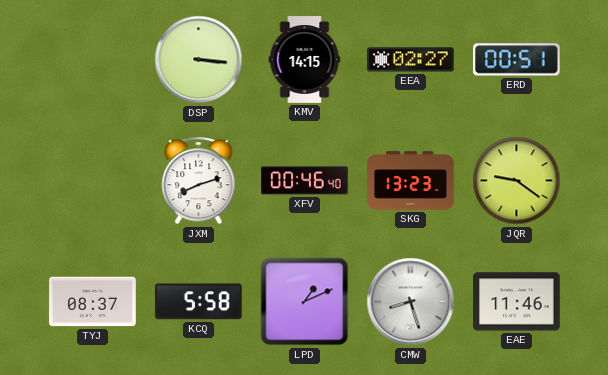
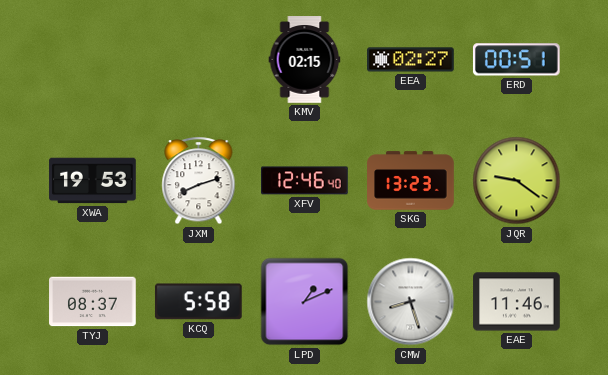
DSP: 3:16 -> none
KMV: 14:15 -> 02:15
XWA: none -> 19:53
XFV: 00:46 -> 12:46
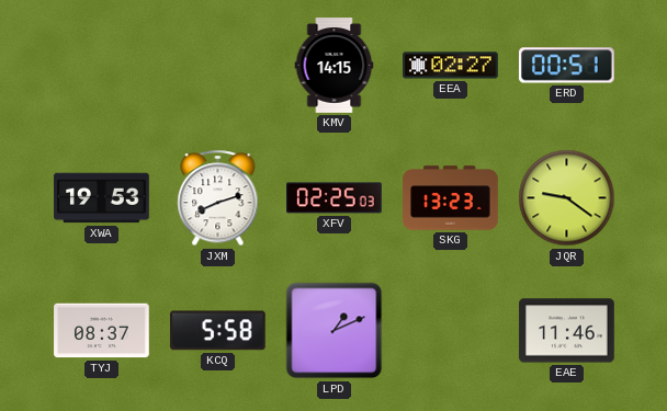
KMV: 02:15 -> 14:15
XFV: 12:46 -> 02:25
CMW: 8:27 -> none
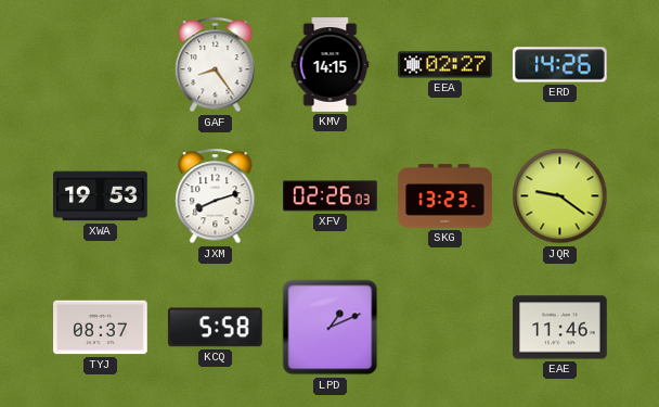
GAF: none -> 8:24
ERD: 00:51 -> 14:26
XFV: 02:25 -> 02:26
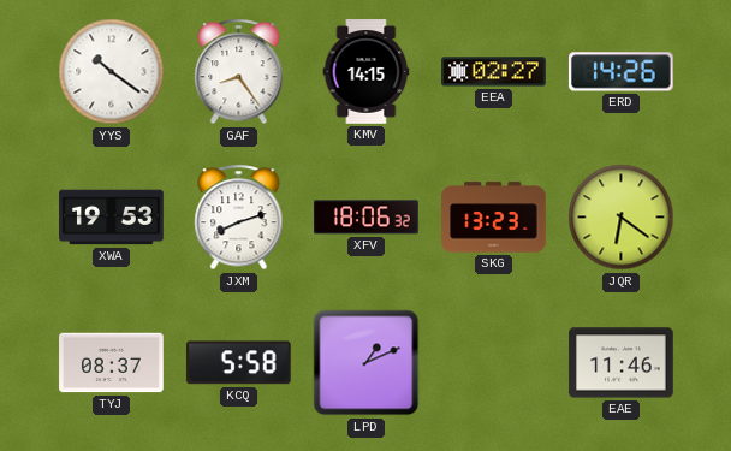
YYS: none -> 10:21
XFV: 02:26 -> 18:06
JQR: 9:21 -> 6:21
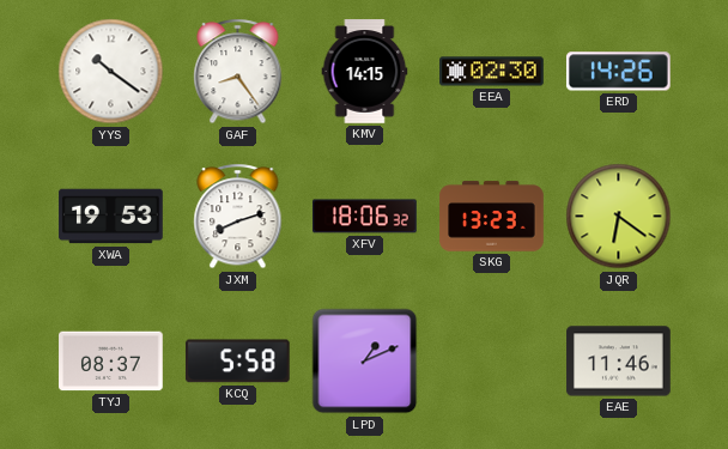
EEA: 02:27 -> 02:30
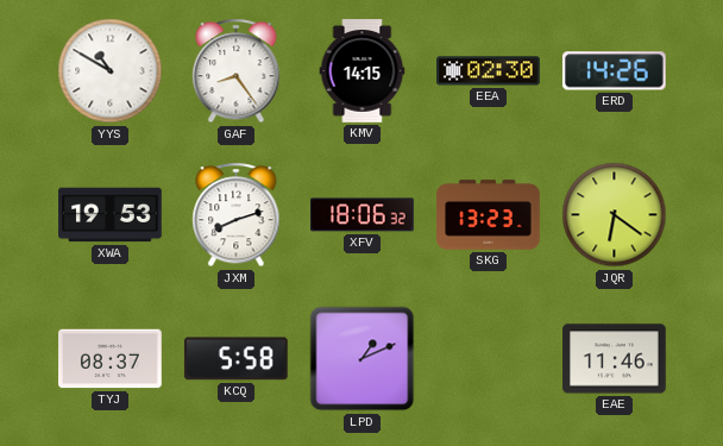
YYS: 10:21 -> 10:50
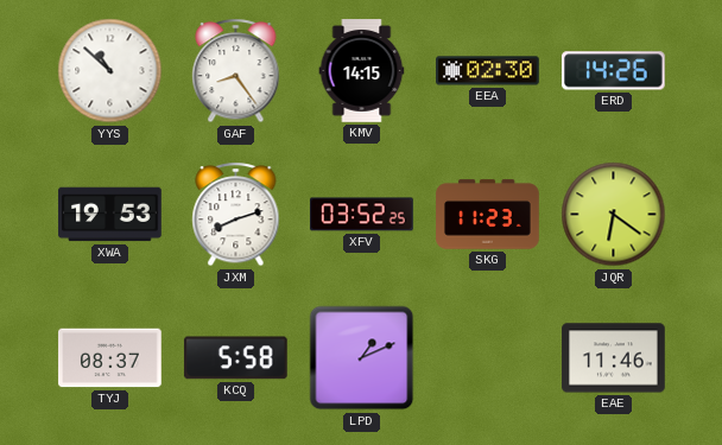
YYS: 10:50 -> 10:52
XFV: 18:06 -> 03:52
SKG: 13:23 -> 11:23
